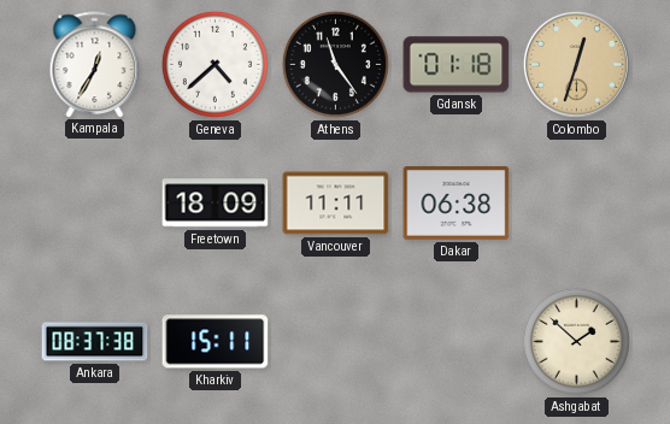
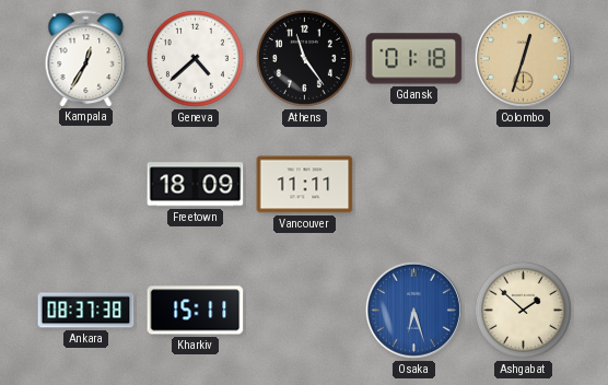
Dakar: 06:38 -> none
Osaka: none -> 6:27
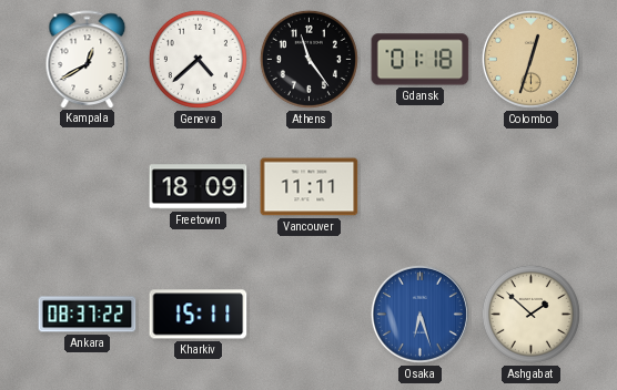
Kampala: 12:35 -> 12:40
Ankara: 08:37:38 -> 08:37:22
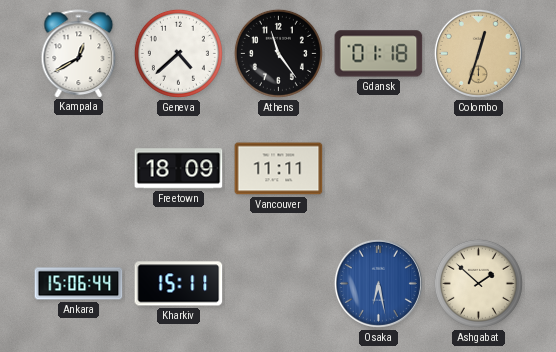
Ankara: 08:37 -> 15:06
Osaka: 6:27 -> 6:28
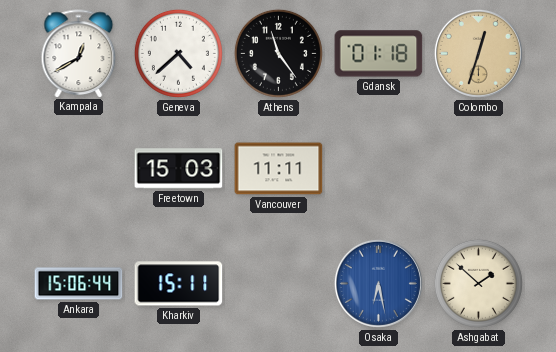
Freetown: 18:09 -> 15:03
